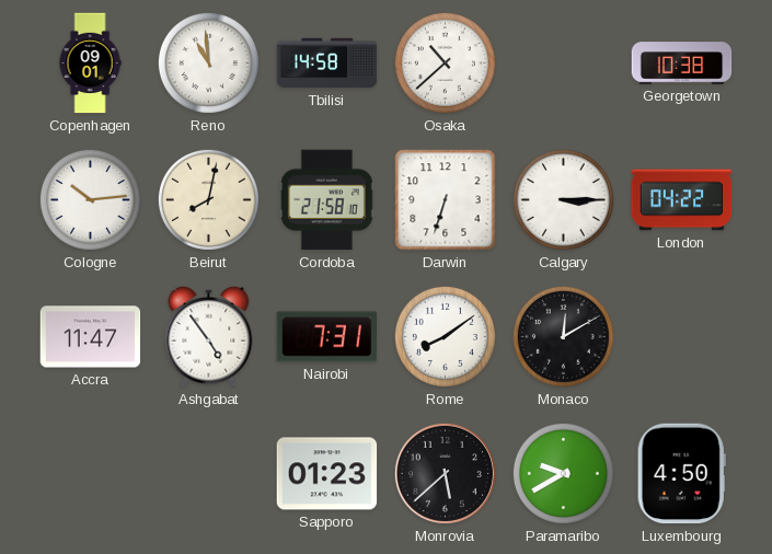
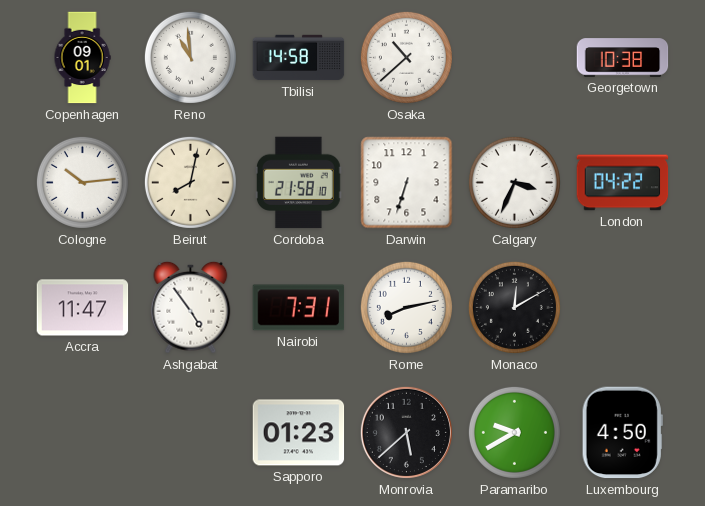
Calgary: 3:15 -> 3:34
Rome: 8:09 -> 8:13
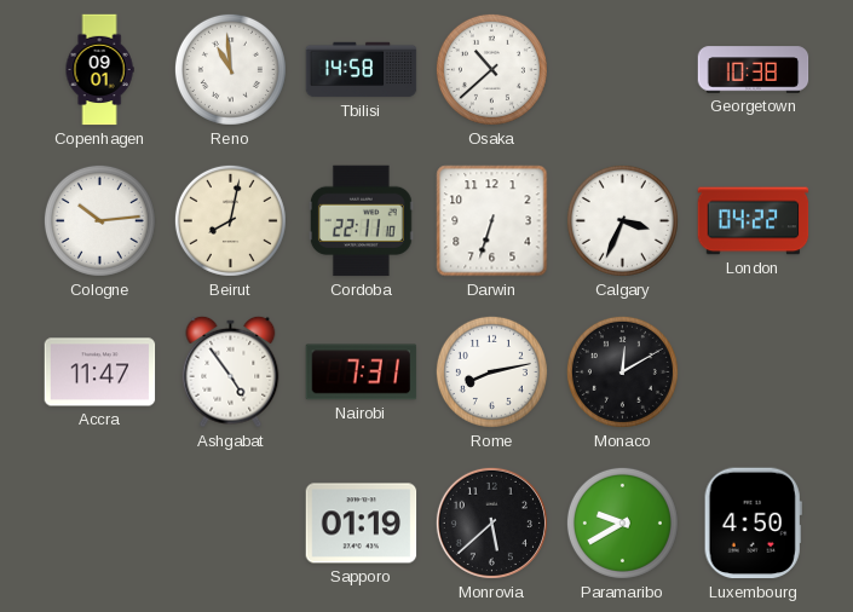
Cordoba: 21:58 -> 22:11
Sapporo: 01:23 -> 01:19
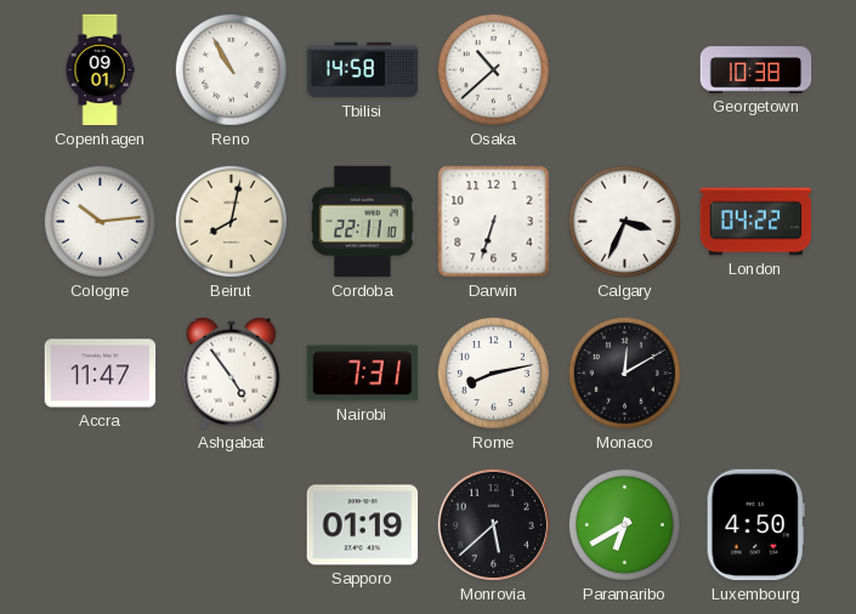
Reno: 10:59 -> 10:55
Paramaribo: 9:40 -> 6:40
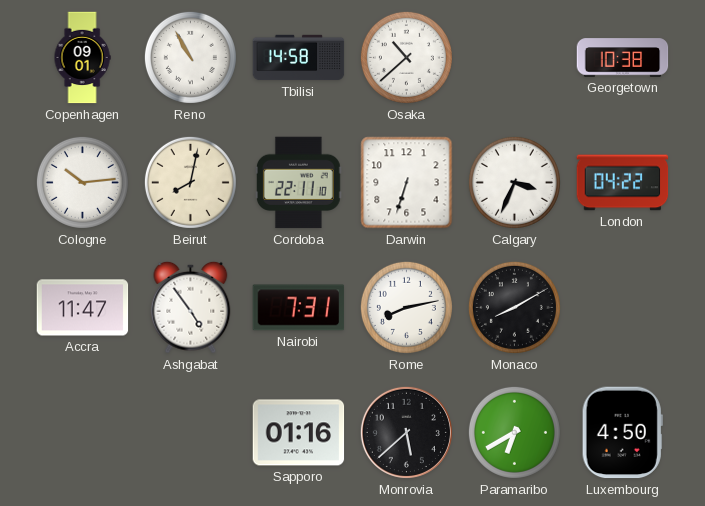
Monaco: 12:10 -> 8:10
Sapporo: 01:19 -> 01:16
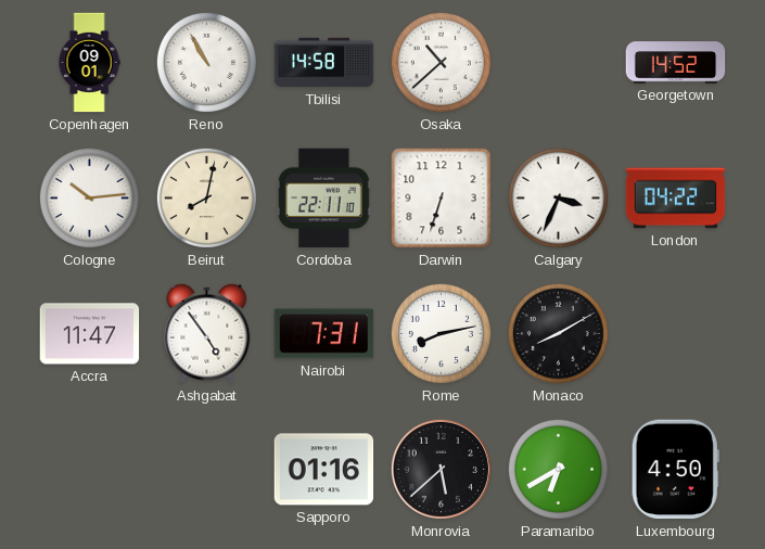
Georgetown: 10:38 -> 14:52
